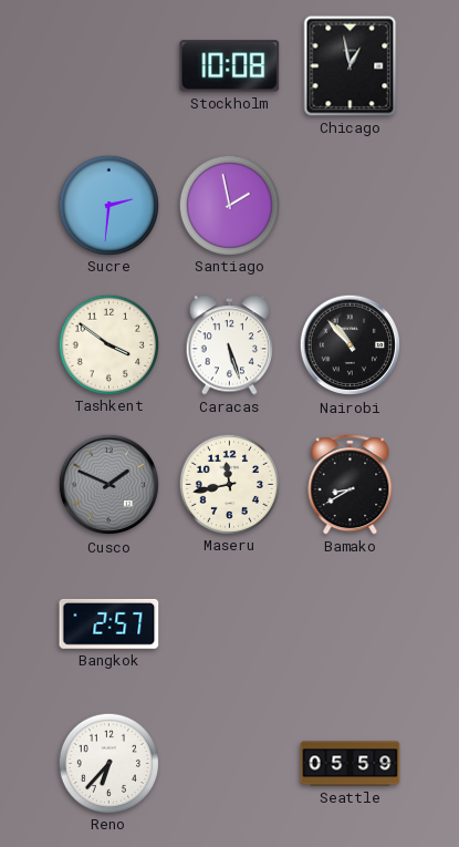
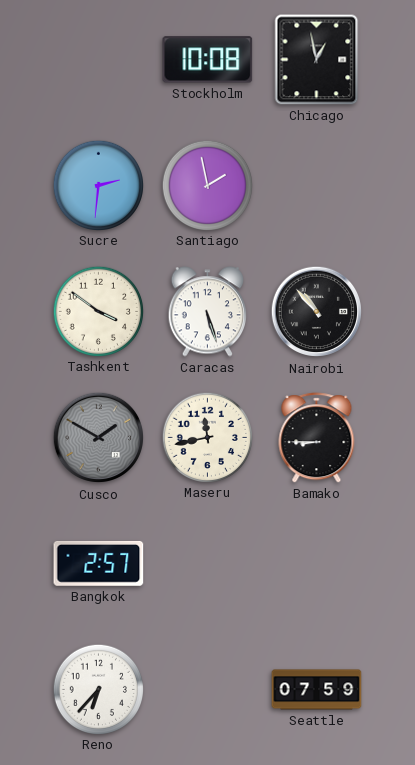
Cusco: 1:49 -> 1:50
Bamako: 8:40 -> 8:45
Seattle: 05:59 -> 07:59
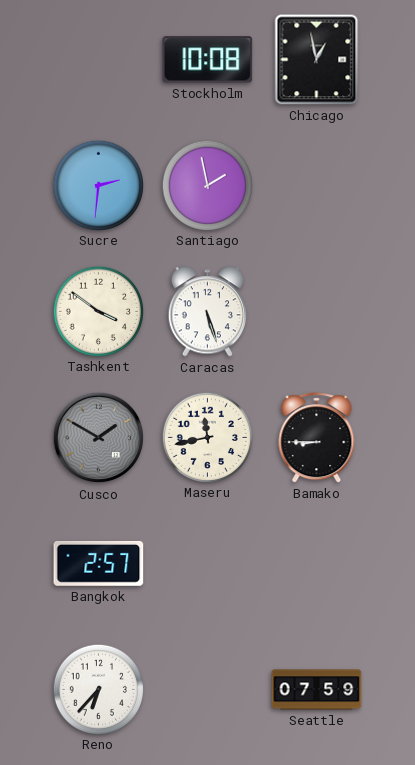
Nairobi: 10:53 -> none
